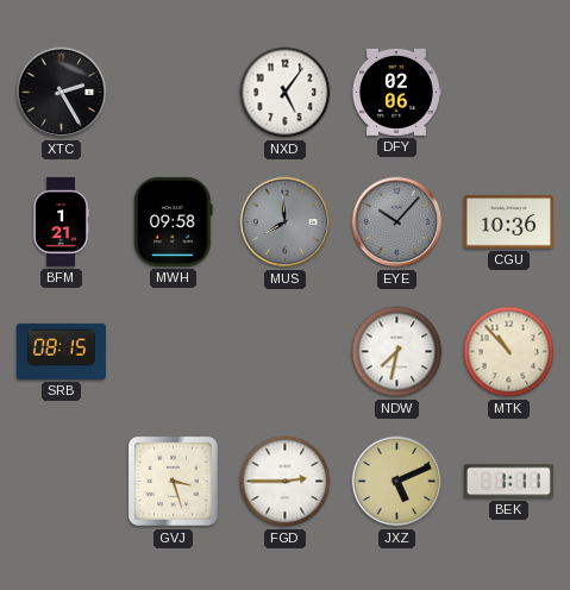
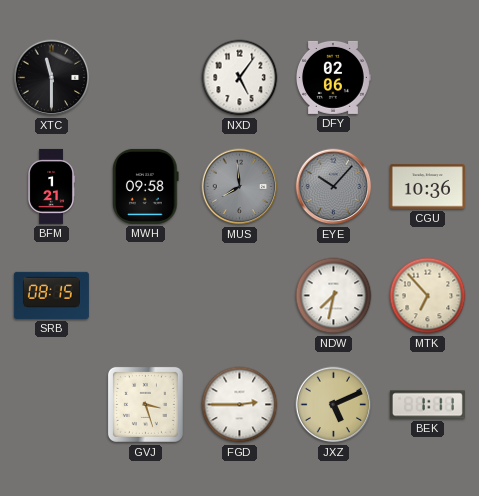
XTC: 2:25 -> 11:30
MTK: 10:53 -> 6:53
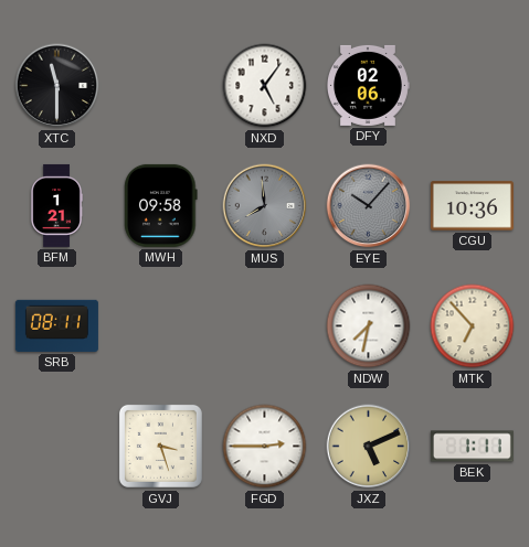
SRB: 08:15 -> 08:11
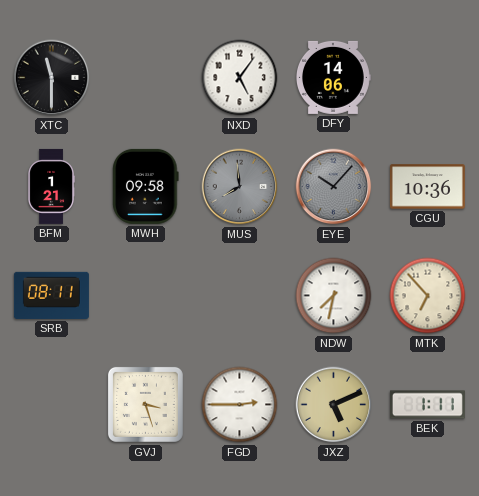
DFY: 02:06 -> 14:06
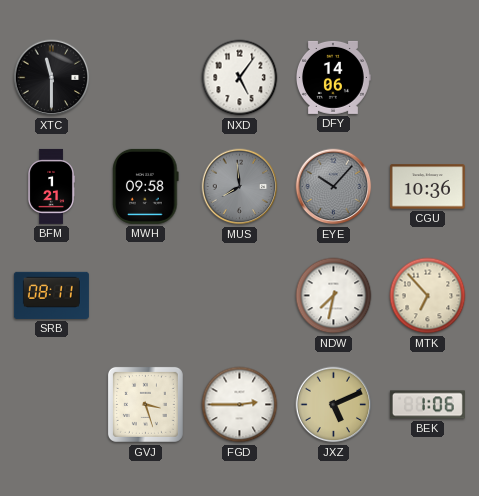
BEK: 1:11 -> 1:06
